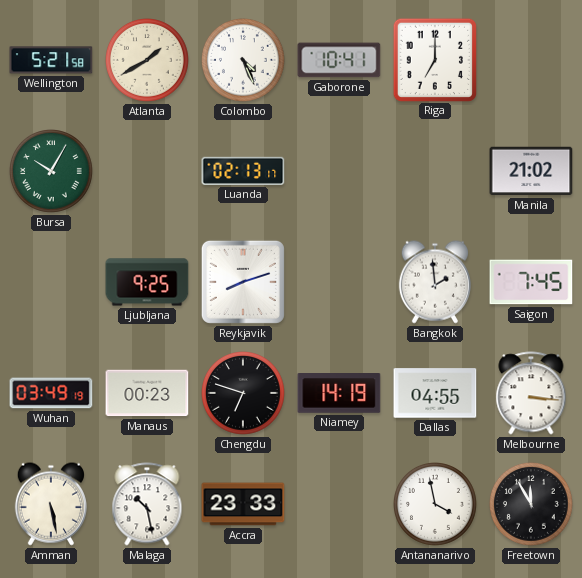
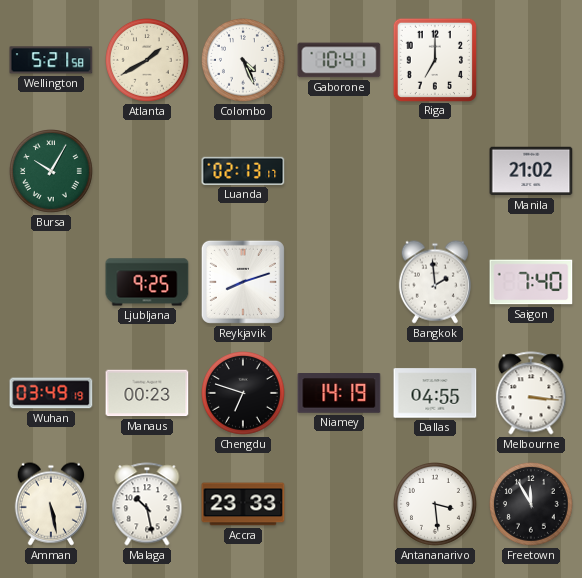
Saigon: 7:45 -> 7:40
Antananarivo: 3:58 -> 3:29
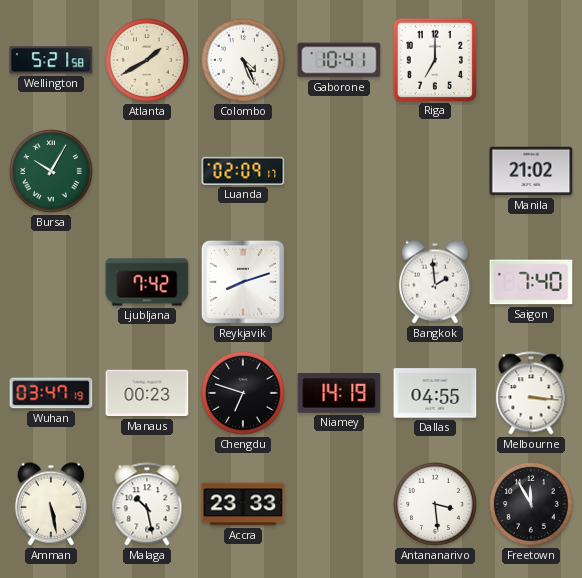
Luanda: 02:13 -> 02:09
Ljubljana: 9:25 -> 7:42
Wuhan: 03:49 -> 03:47
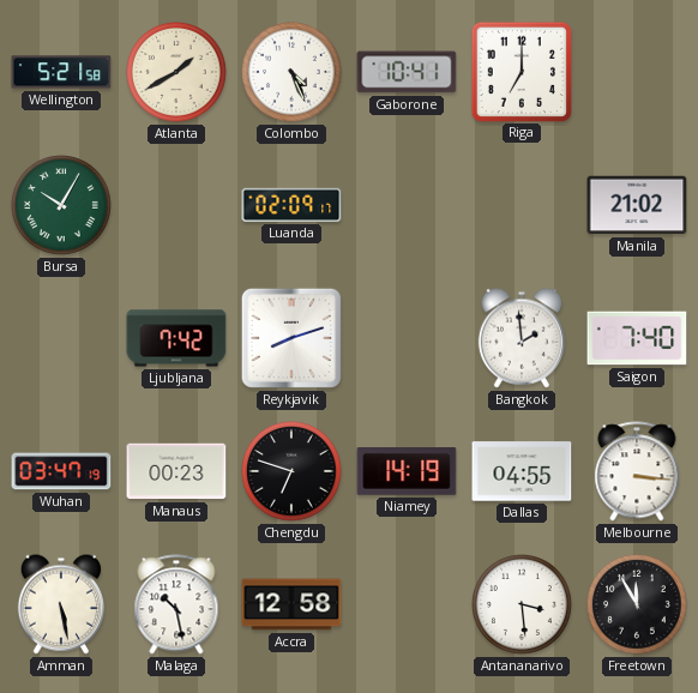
Accra: 23:33 -> 12:58
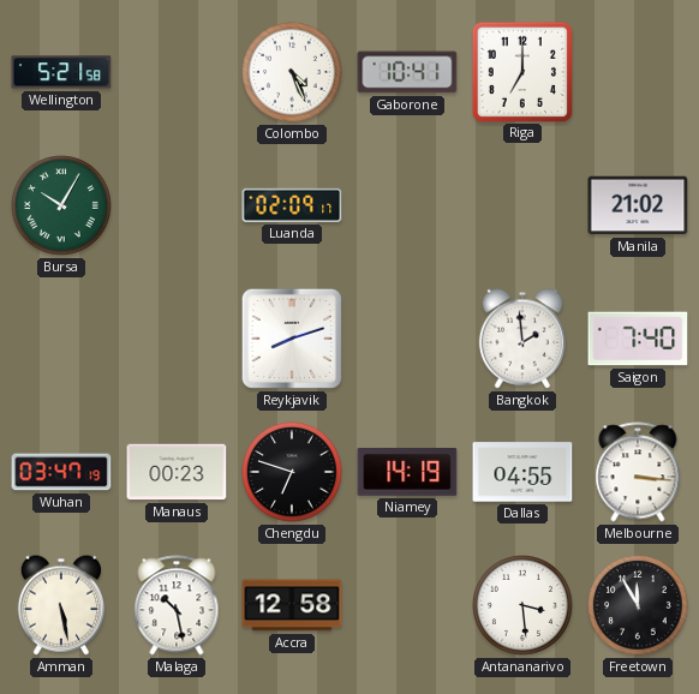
Atlanta: 1:40 -> none
Ljubljana: 7:42 -> none
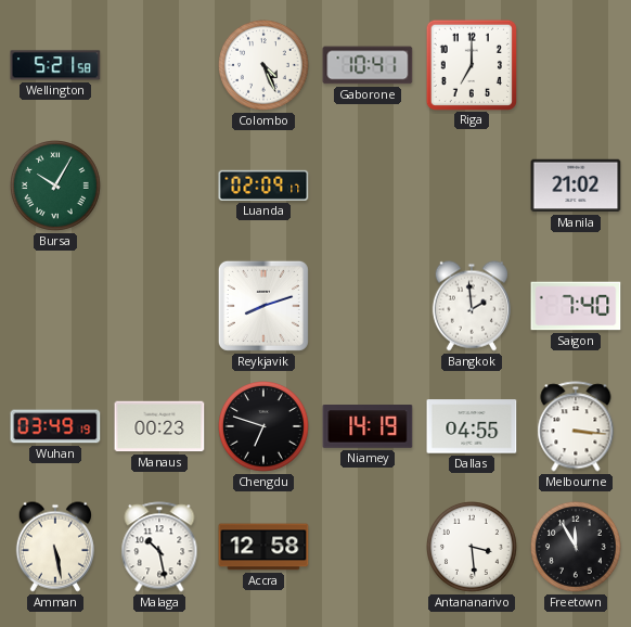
Wuhan: 03:47 -> 03:49
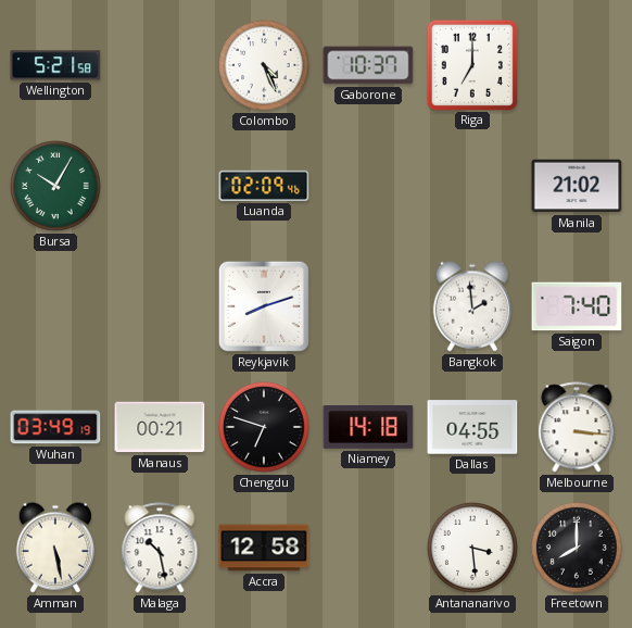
Gaborone: 10:41 -> 10:37
Luanda: 02:09:17 -> 02:09:46
Manaus: 00:23 -> 00:21
Niamey: 14:19 -> 14:18
Freetown: 11:55 -> 8:00
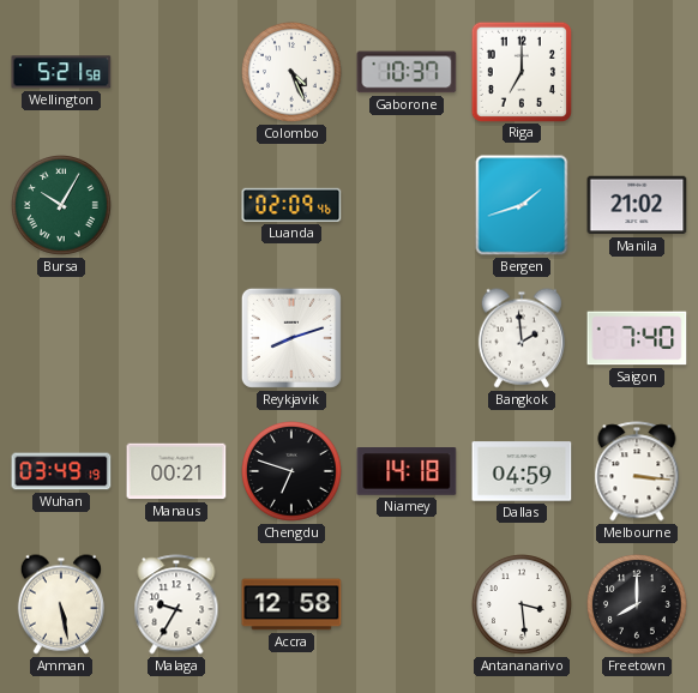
Bergen: none -> 1:42
Dallas: 04:55 -> 04:59
Malaga: 10:28 -> 9:35
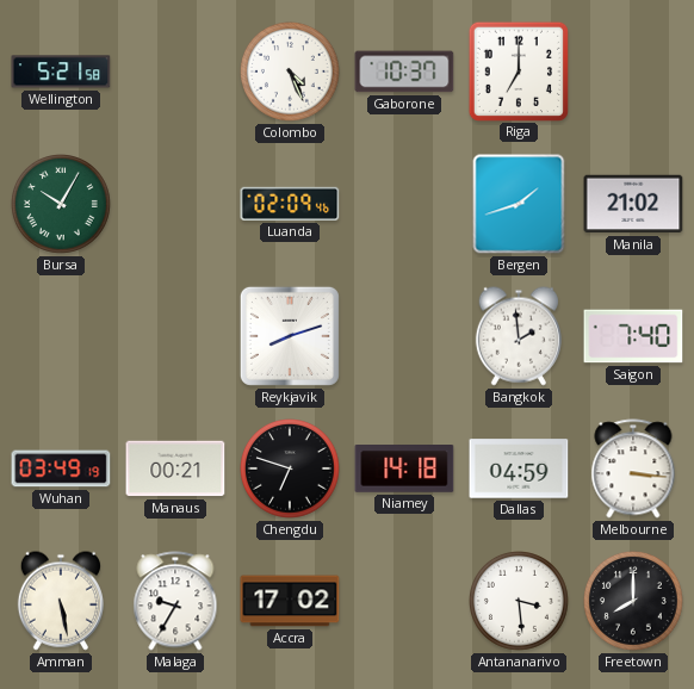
Accra: 12:58 -> 17:02
